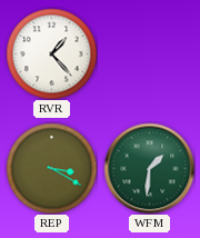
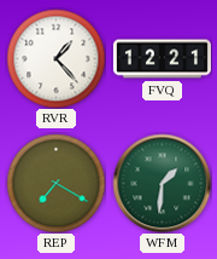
FVQ: none -> 12:21
REP: 3:20 -> 7:20
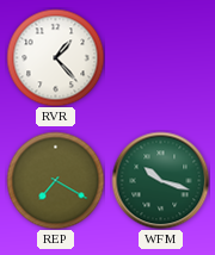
FVQ: 12:21 -> none
WFM: 1:31 -> 10:18
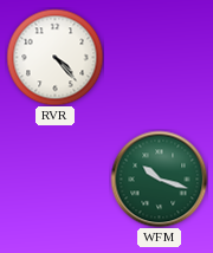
RVR: 1:23 -> 4:23
REP: 7:20 -> none
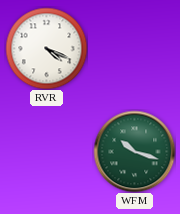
RVR: 4:23 -> 4:19
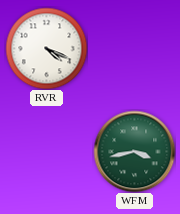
WFM: 10:18 -> 3:43
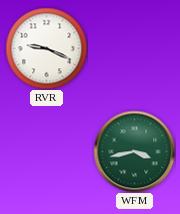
RVR: 4:19 -> 9:19
